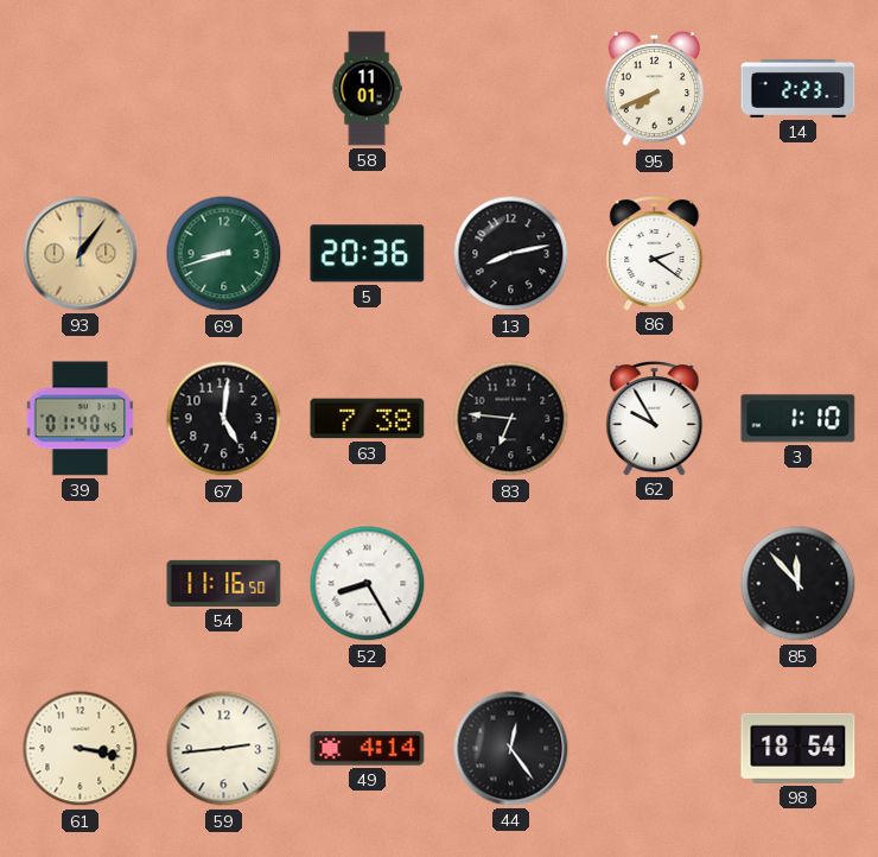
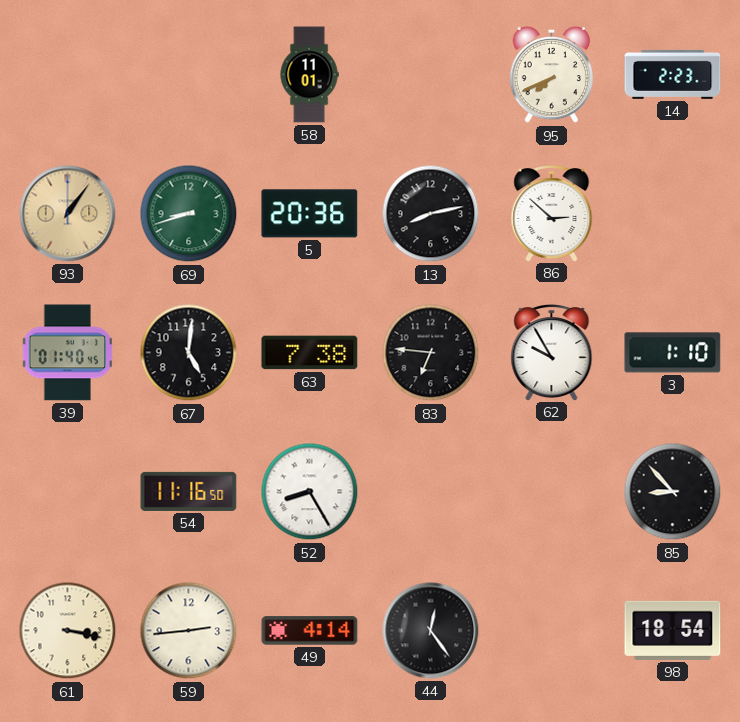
86: 2:21 -> 2:52
85: 11:53 -> 8:53
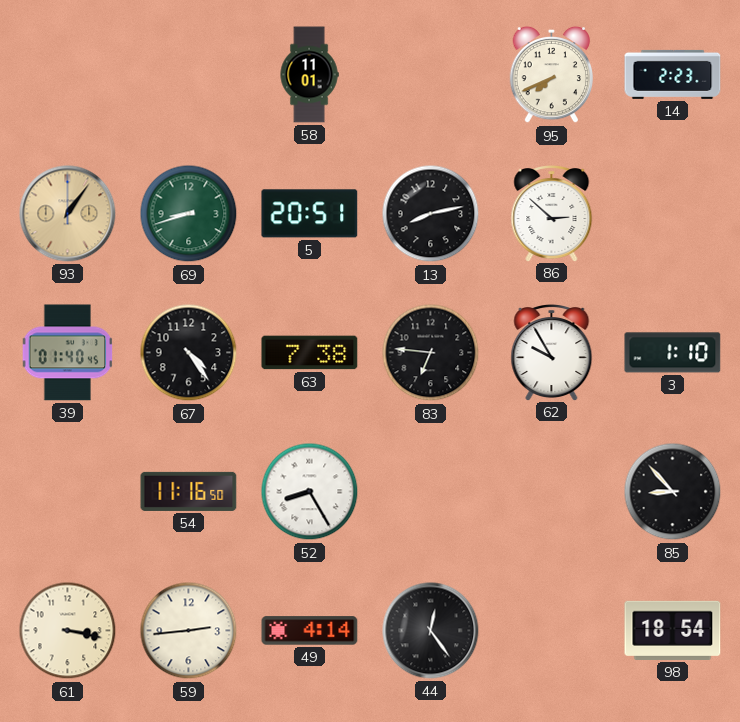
5: 20:36 -> 20:51
67: 5:01 -> 4:24
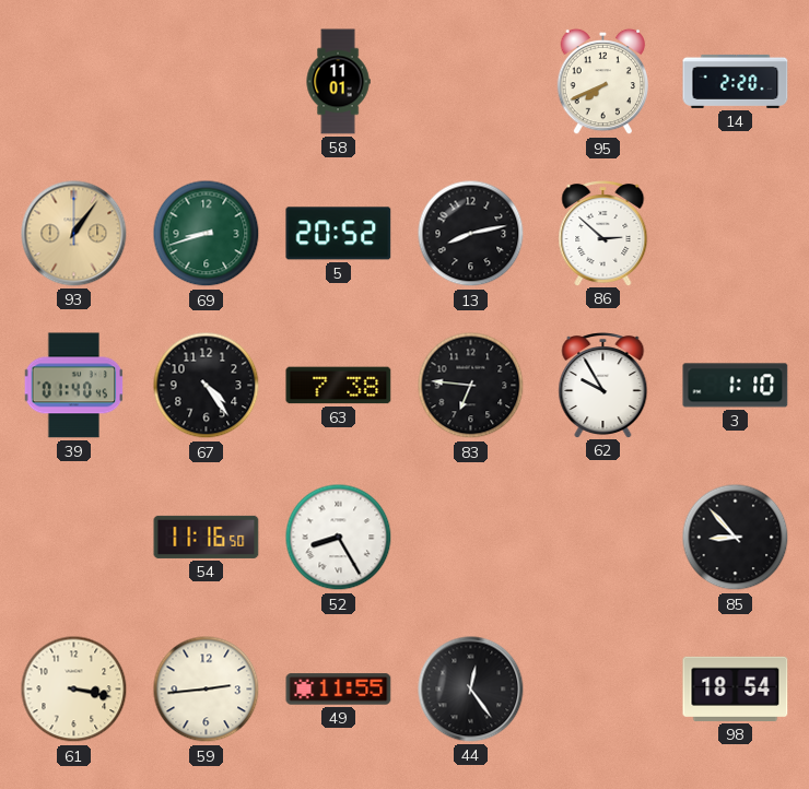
14: 2:23 -> 2:20
5: 20:51 -> 20:52
49: 4:14 -> 11:55
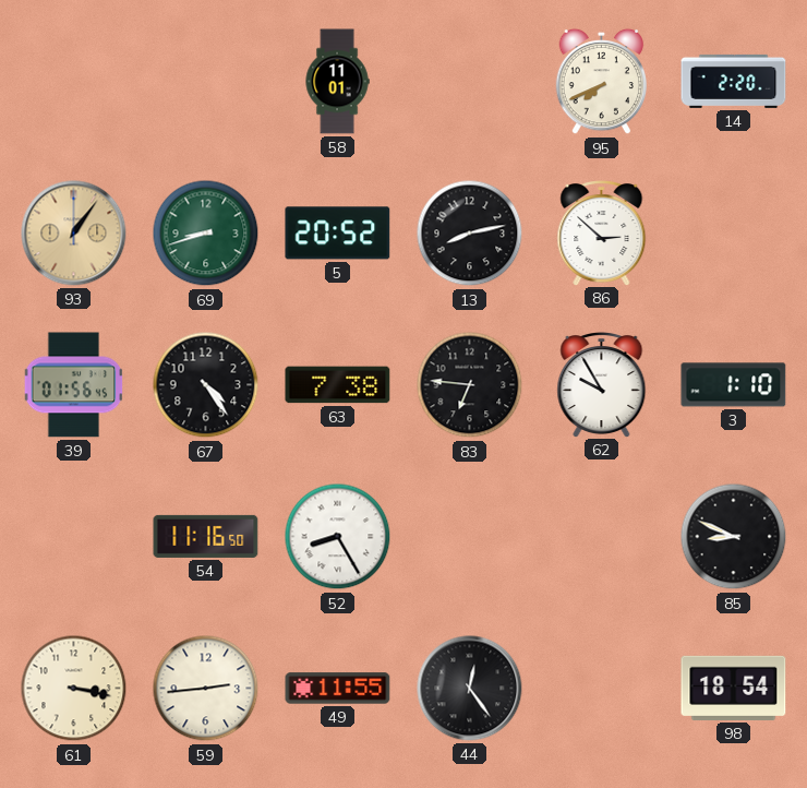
39: 01:40 -> 01:56
85: 8:53 -> 8:49
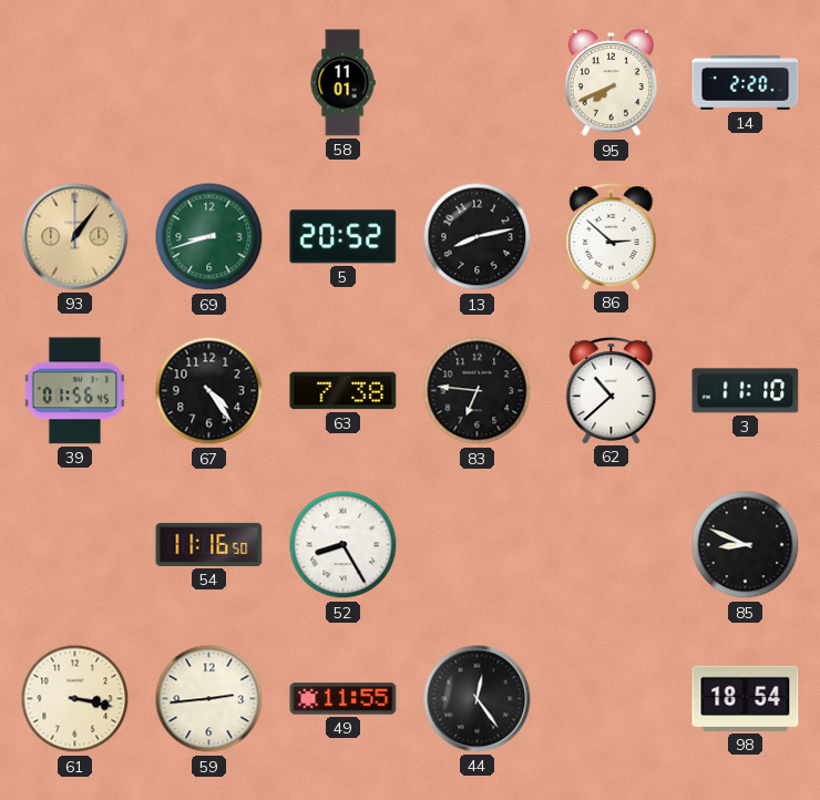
62: 9:55 -> 10:38
3: 1:10 -> 11:10
